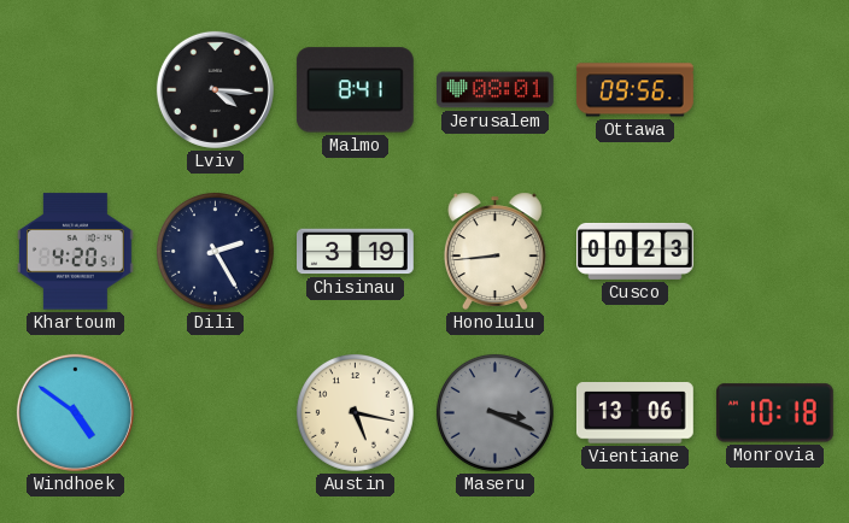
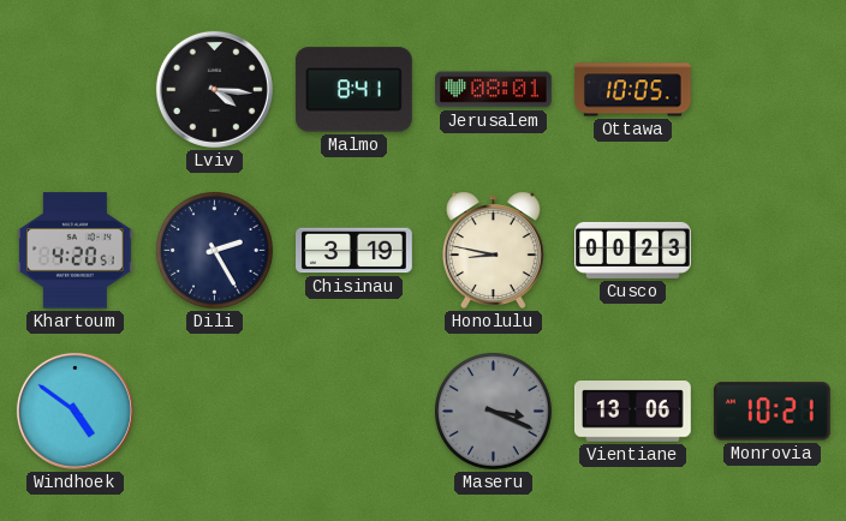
Ottawa: 09:56 -> 10:05
Honolulu: 8:44 -> 8:47
Austin: 5:17 -> none
Monrovia: 10:18 -> 10:21
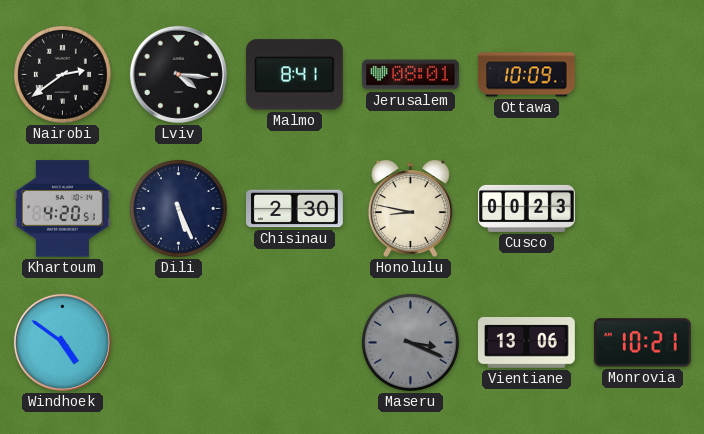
Nairobi: none -> 2:39
Ottawa: 10:05 -> 10:09
Dili: 2:25 -> 5:26
Chisinau: 3:19 -> 2:30
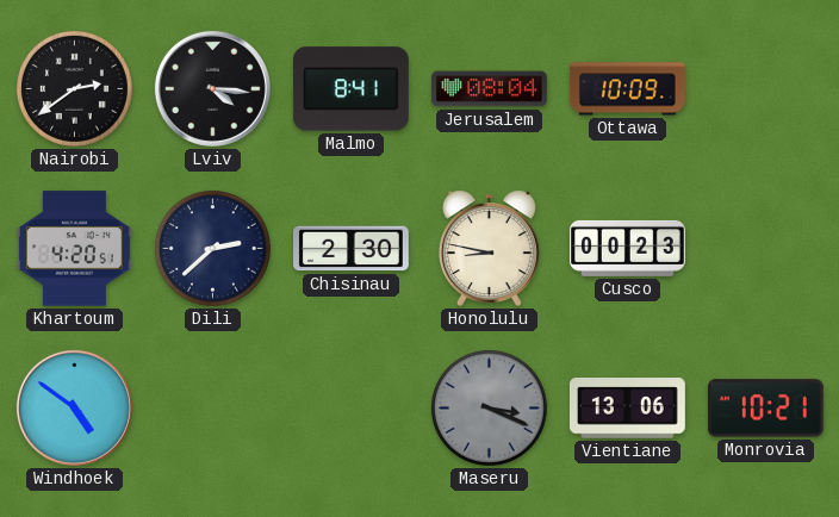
Jerusalem: 08:01 -> 08:04
Dili: 5:26 -> 2:38
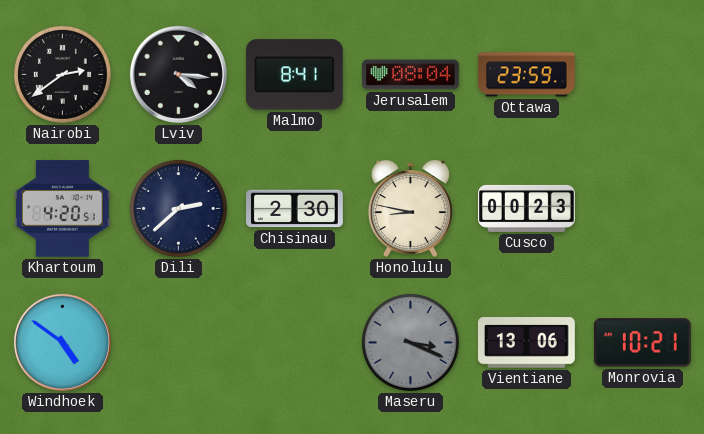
Ottawa: 10:09 -> 23:59
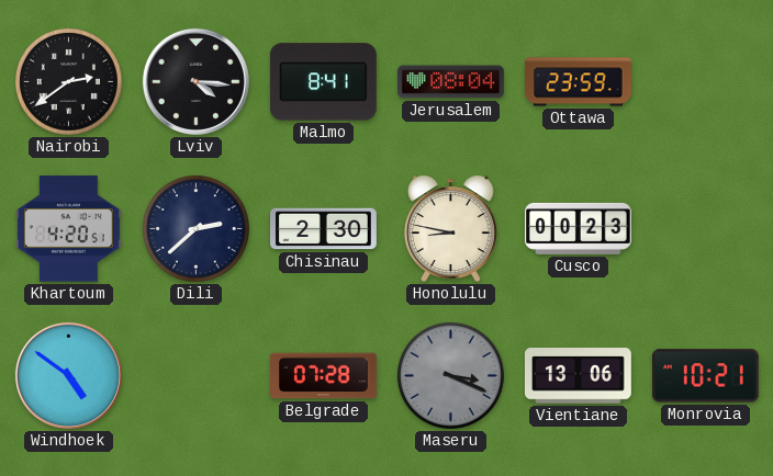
Belgrade: none -> 07:28
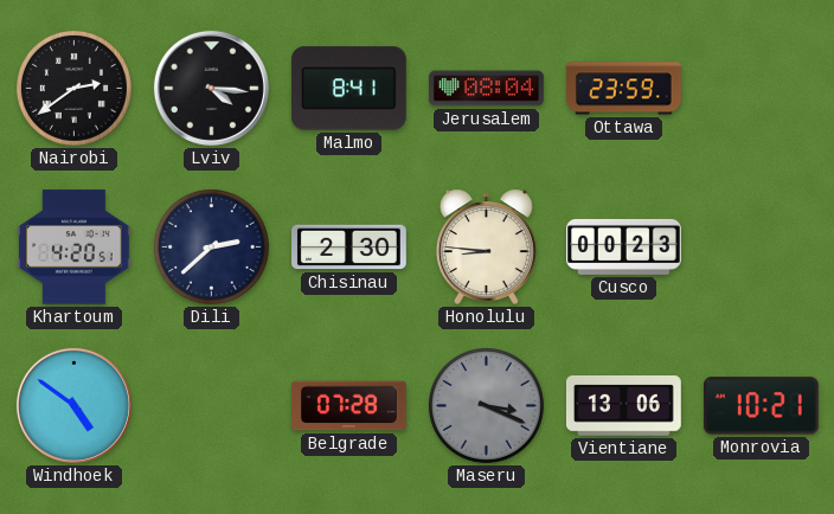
Honolulu: 8:47 -> 8:46
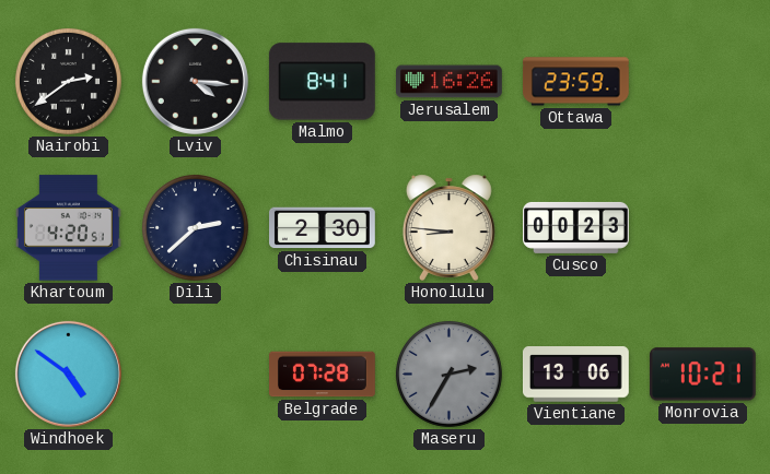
Jerusalem: 08:04 -> 16:26
Maseru: 3:19 -> 2:35
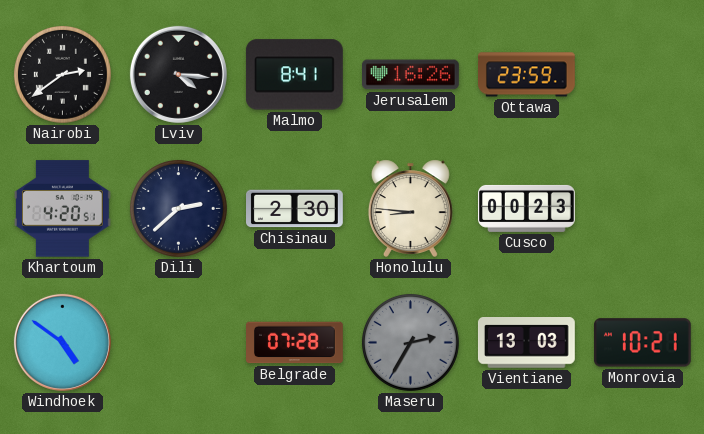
Vientiane: 13:06 -> 13:03
